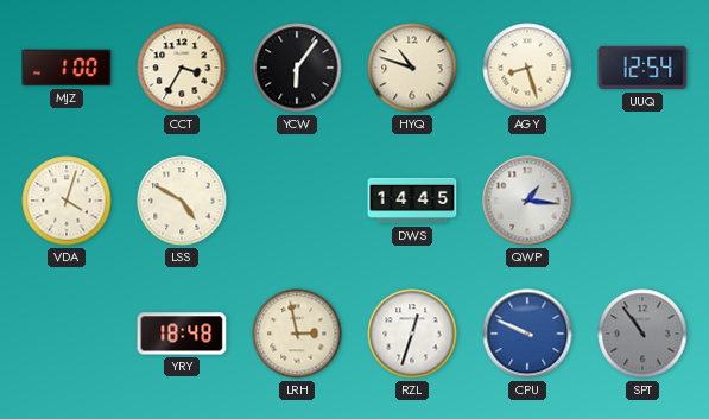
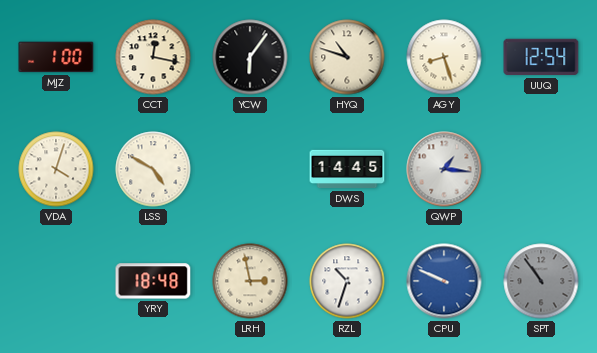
CCT: 3:35 -> 12:17
RZL: 12:33 -> 10:33
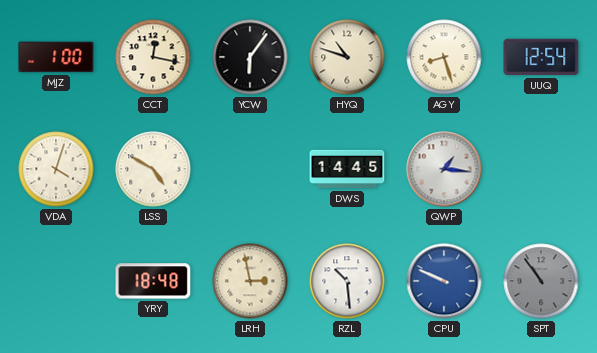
RZL: 10:33 -> 10:29
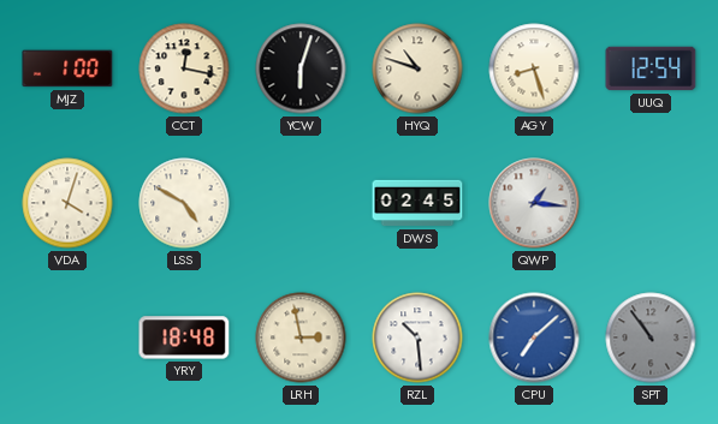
YCW: 6:06 -> 6:03
DWS: 14:45 -> 02:45
CPU: 9:49 -> 7:08
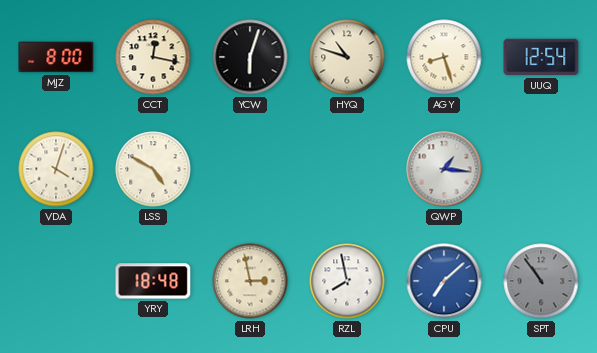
MJZ: 1:00 -> 8:00
DWS: 02:45 -> none
RZL: 10:29 -> 7:58
